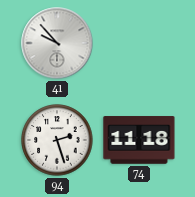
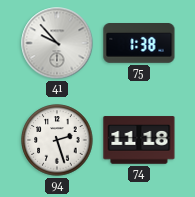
75: none -> 1:38
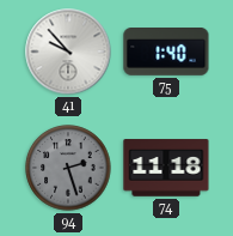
75: 1:38 -> 1:40
94 dial: white -> grey
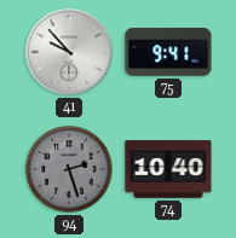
75: 1:40 -> 9:41
74: 11:18 -> 10:40
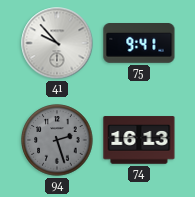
74: 10:40 -> 16:13
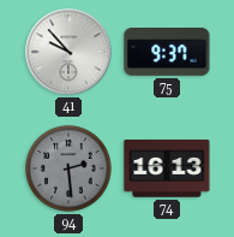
75: 9:41 -> 9:37
94: 2:27 -> 2:29
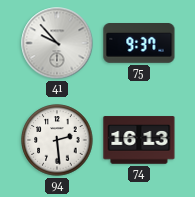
94 dial: grey -> white
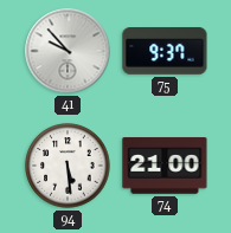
94: 2:29 -> 5:29
74: 16:13 -> 21:00
